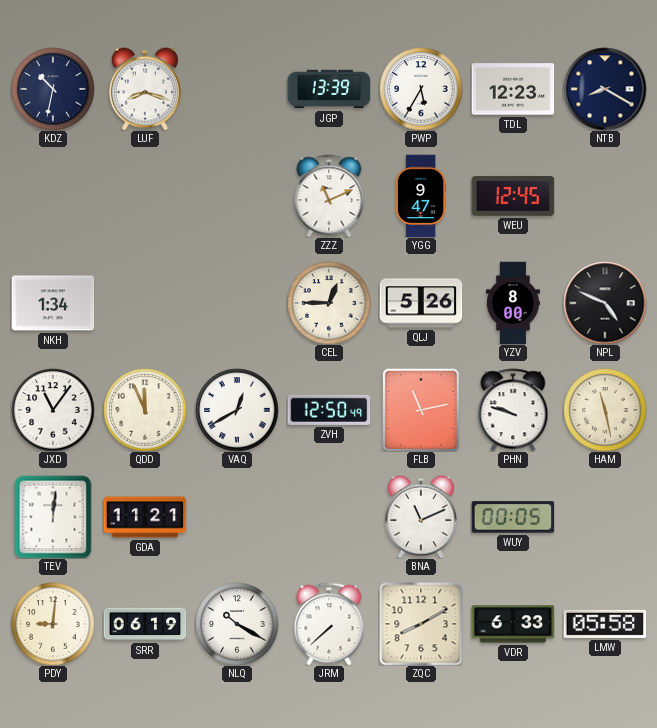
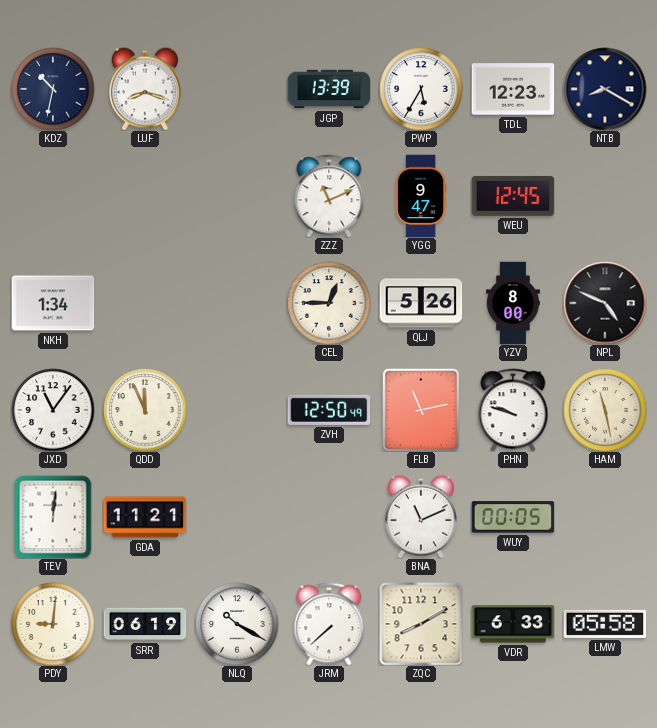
VAQ: 12:40 -> none
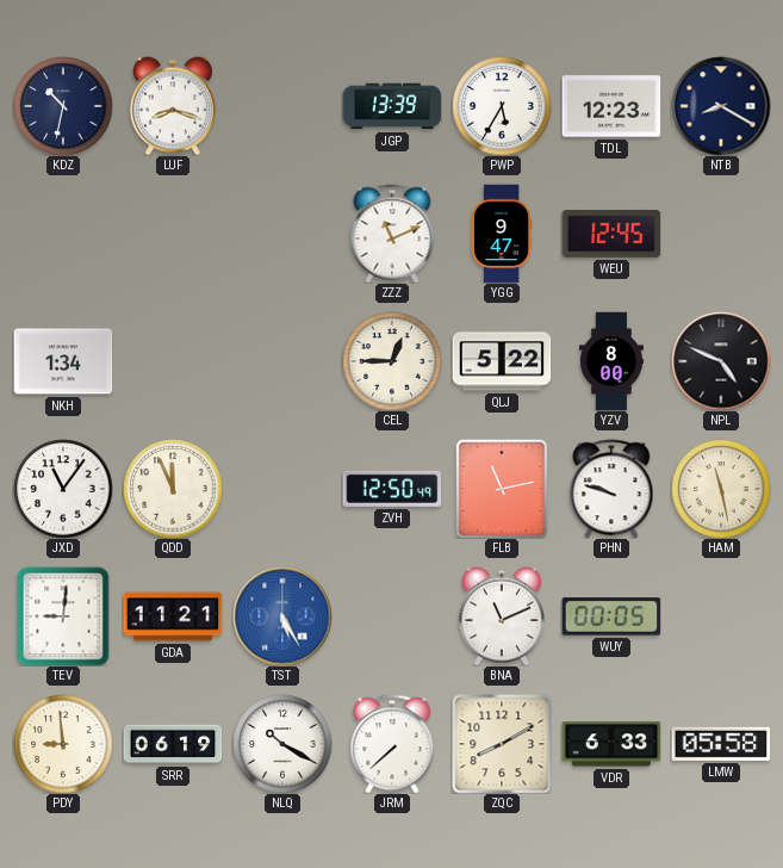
QLJ: 5:26 -> 5:22
TEV: 12:01 -> 9:01
TST: none -> 5:25
PDY: 9:01 -> 8:59
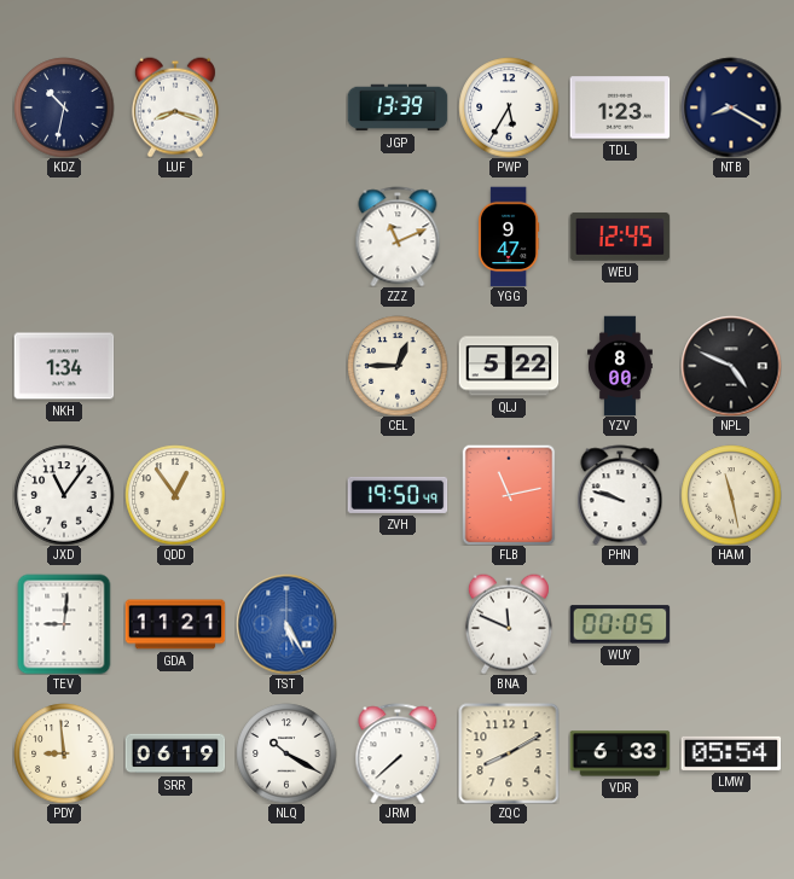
TDL: 12:23 -> 1:23
QDD: 11:56 -> 12:54
ZVH: 12:50 -> 19:50
BNA: 11:11 -> 11:49
LMW: 05:58 -> 05:54
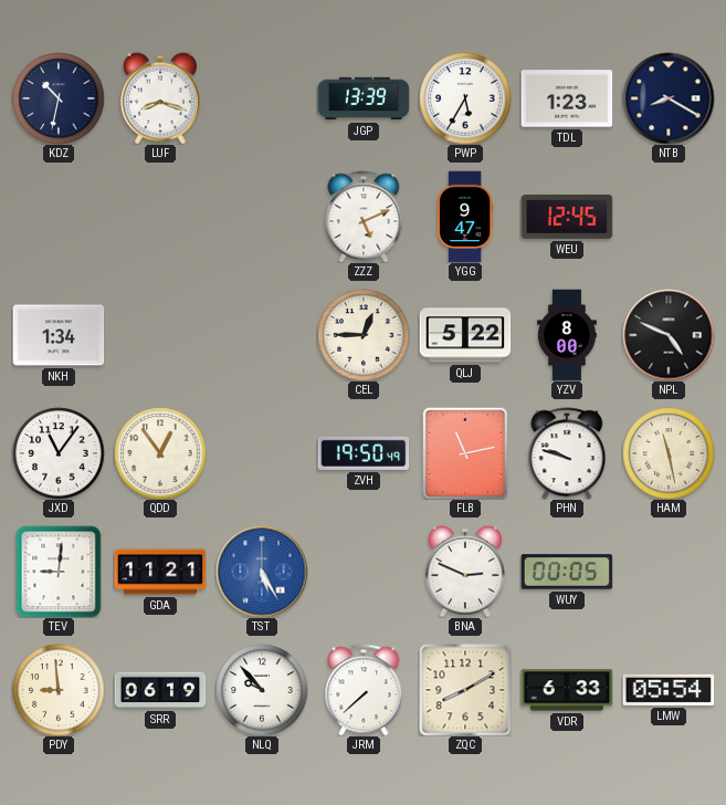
ZZZ: 11:11 -> 5:11
BNA: 11:49 -> 2:49
NLQ: 10:20 -> 9:53
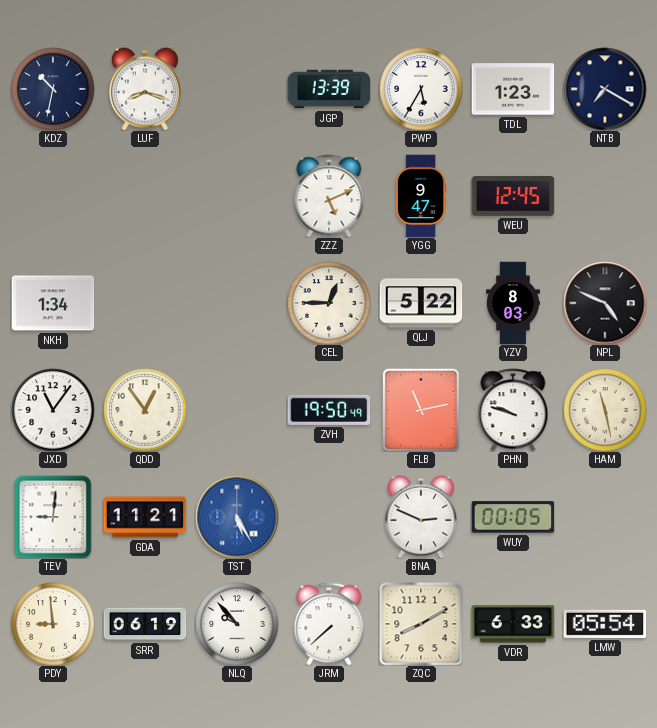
NTB: 8:20 -> 7:20
YZV: 8:00 -> 8:03
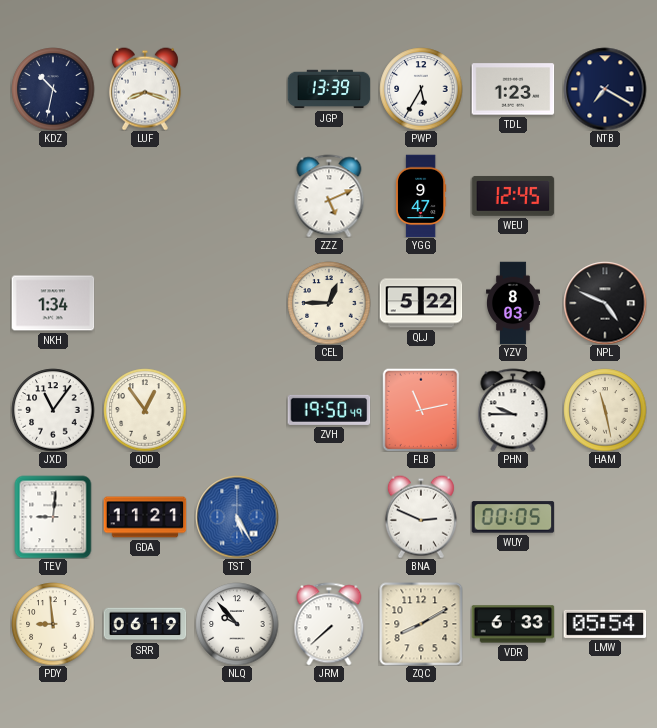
PHN: 9:48 -> 9:45
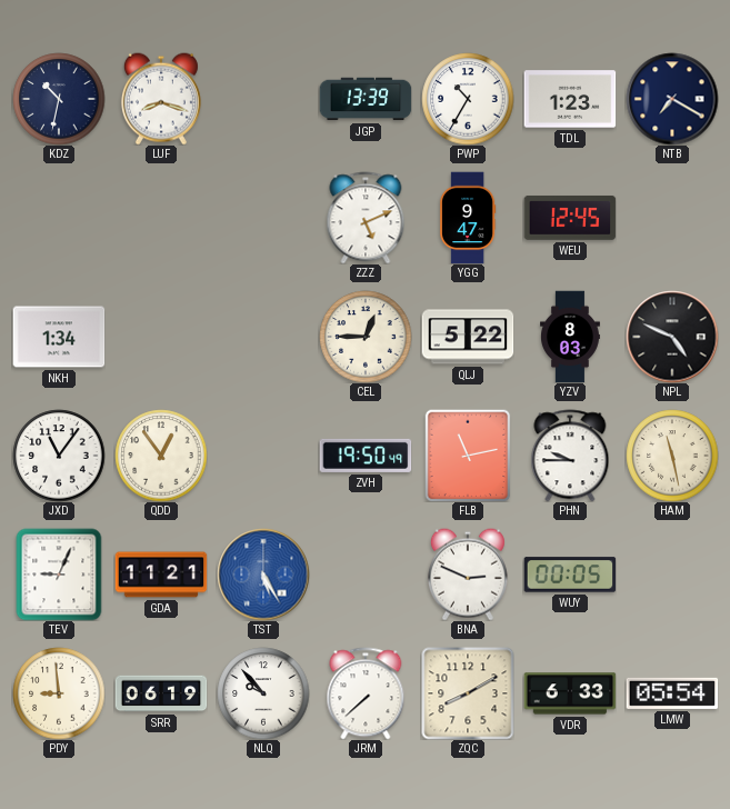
PWP: 5:35 -> 10:35
TEV: 9:01 -> 9:04
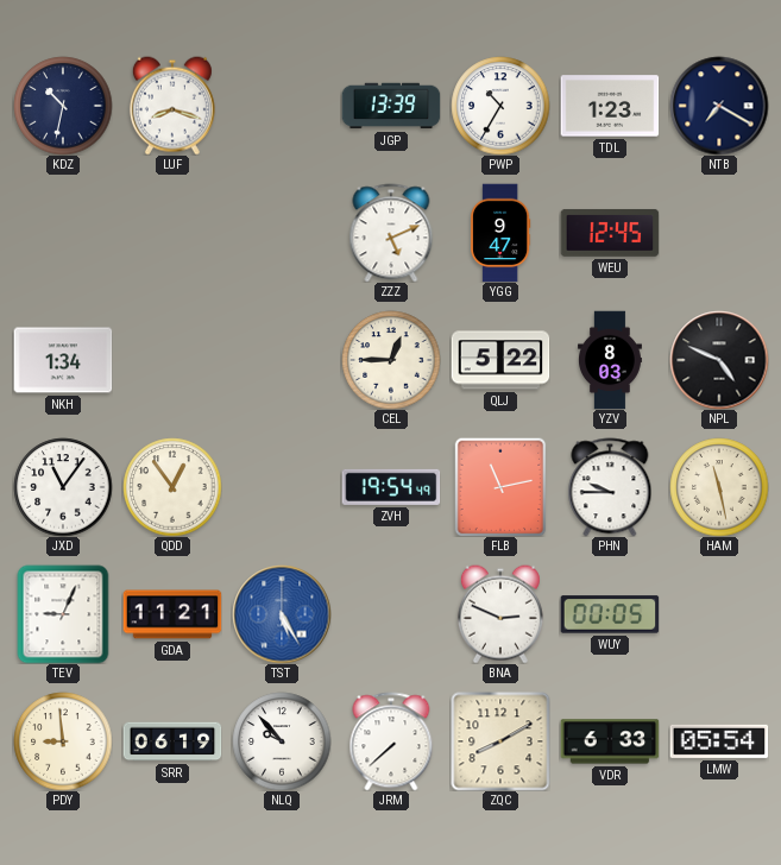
ZVH: 19:50 -> 19:54
